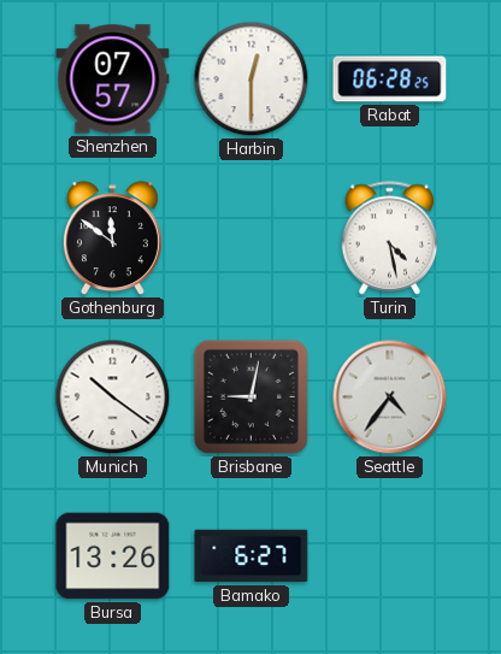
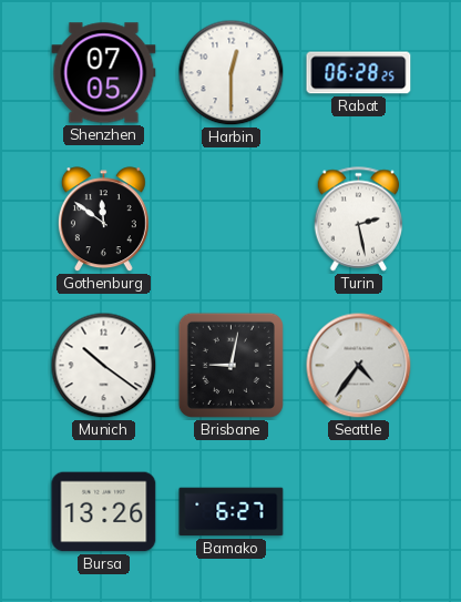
Shenzhen: 07:57 -> 07:05
Turin: 4:28 -> 2:28
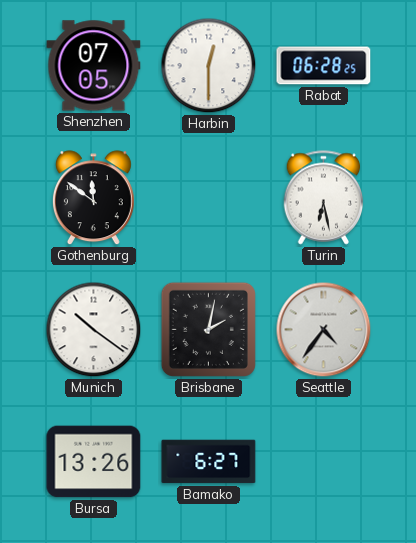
Turin: 2:28 -> 6:28
Brisbane: 9:02 -> 2:02
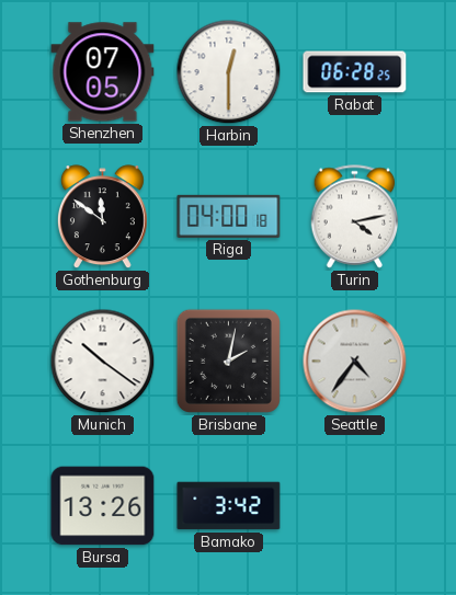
Riga: none -> 04:00
Turin: 6:28 -> 4:13
Bamako: 6:27 -> 3:42
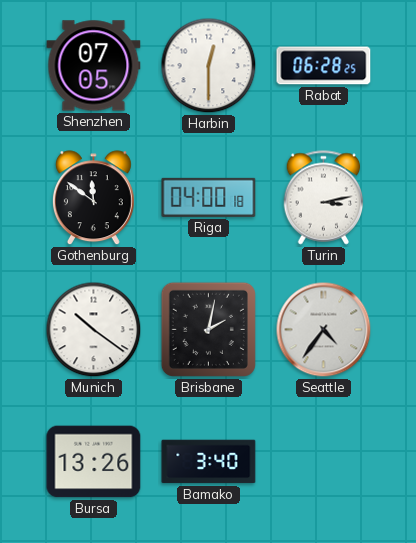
Turin: 4:13 -> 3:13
Bamako: 3:42 -> 3:40
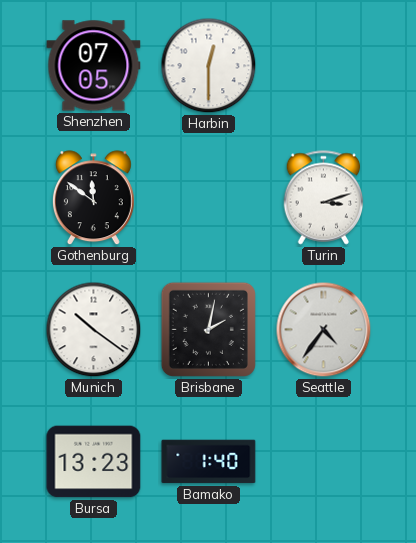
Rabat: 06:28 -> none
Riga: 04:00 -> none
Turin: 3:13 -> 3:12
Bursa: 13:26 -> 13:23
Bamako: 3:40 -> 1:40
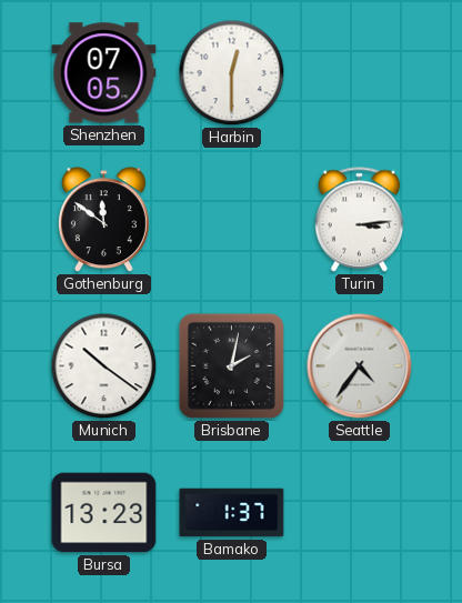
Turin: 3:12 -> 3:14
Bamako: 1:40 -> 1:37
